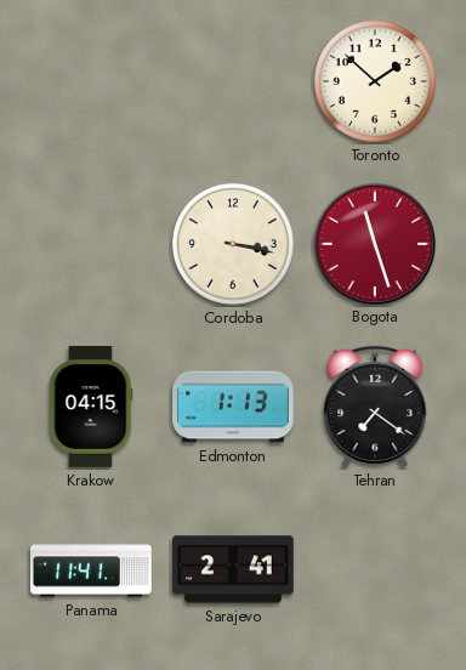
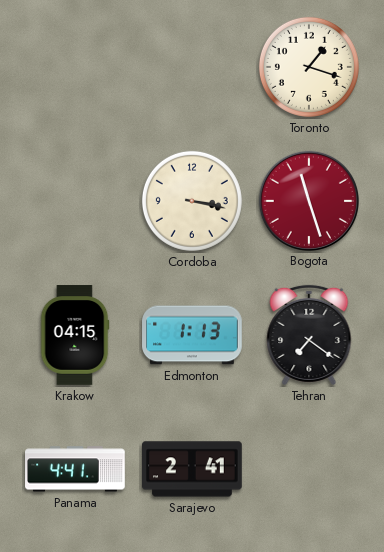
Toronto: 1:52 -> 1:18
Panama: 11:41 -> 4:41
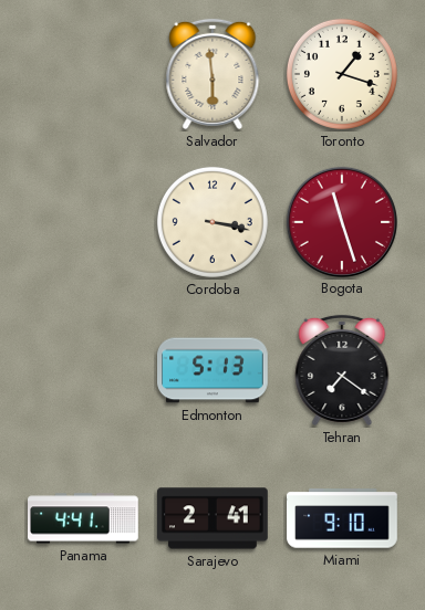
Salvador: none -> 5:59
Krakow: 04:15 -> none
Edmonton: 1:13 -> 5:13
Miami: none -> 9:10
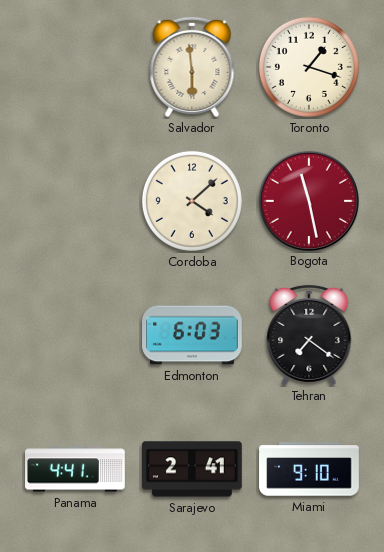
Cordoba: 3:17 -> 4:08
Bogota: 11:27 -> 11:28
Edmonton: 5:13 -> 6:03
